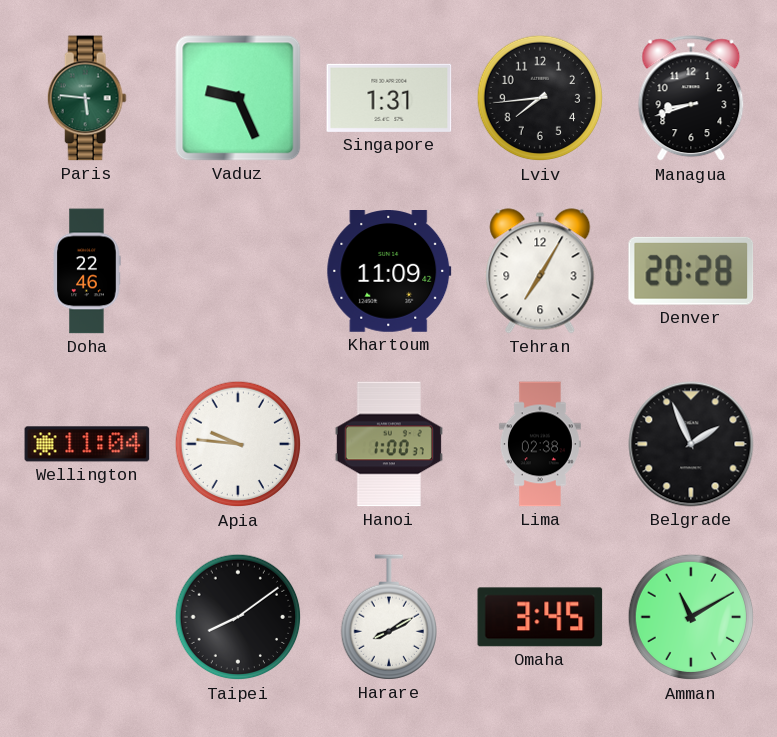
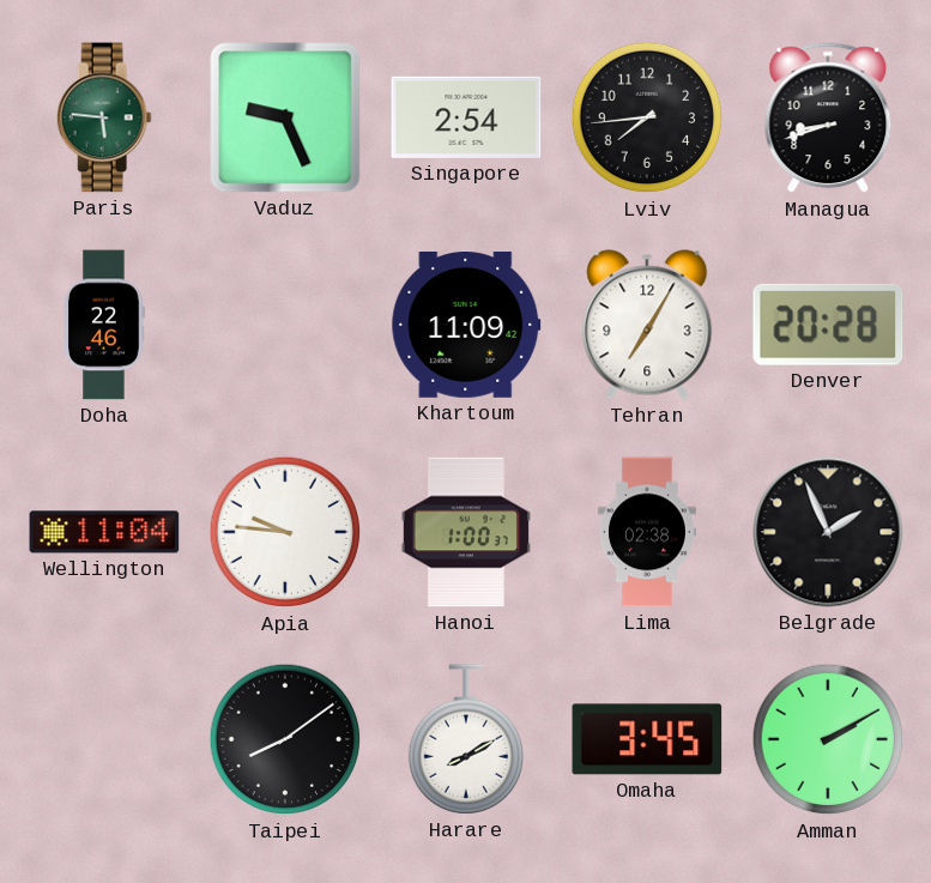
Singapore: 1:31 -> 2:54
Amman: 11:10 -> 2:10
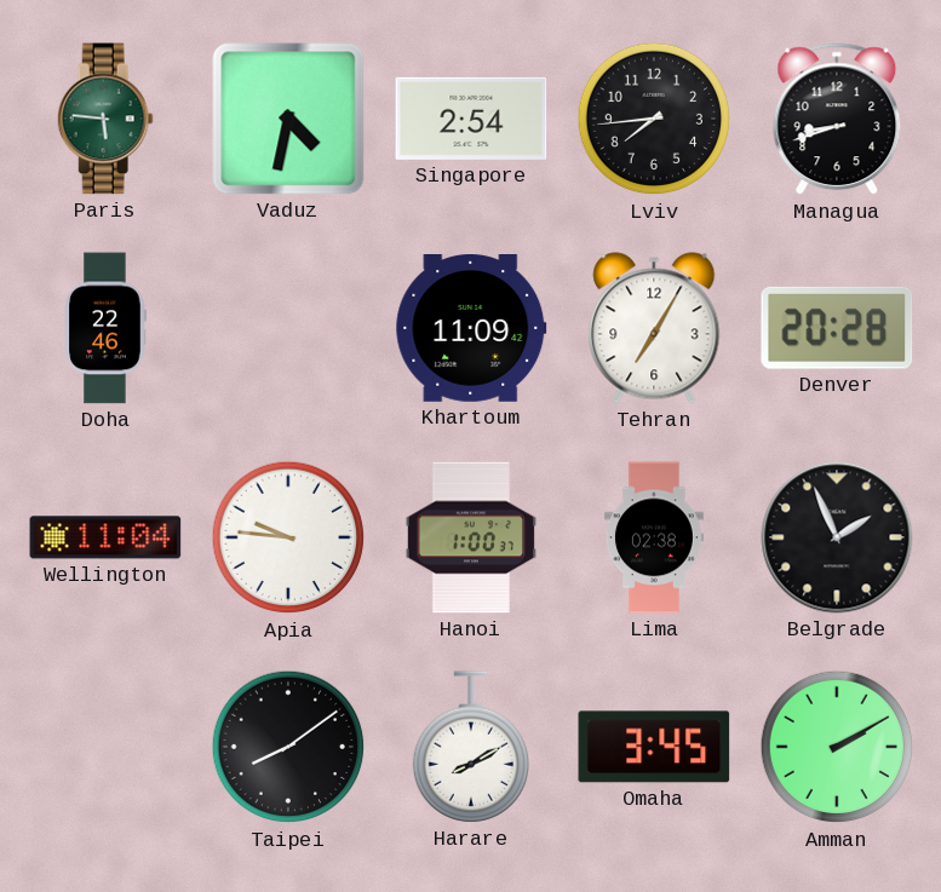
Vaduz: 9:26 -> 4:32
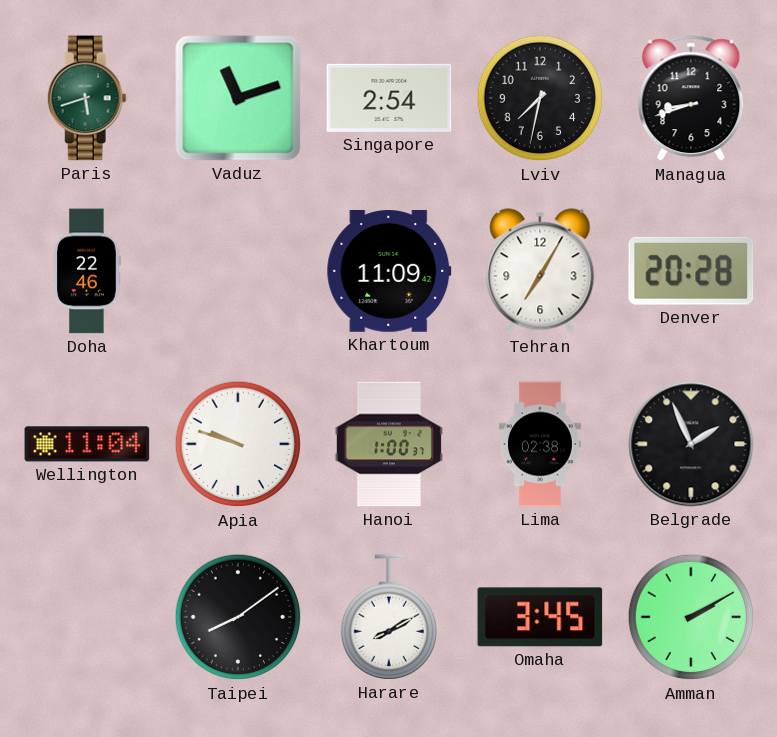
Paris: 5:46 -> 5:42
Vaduz: 4:32 -> 11:12
Lviv: 7:44 -> 7:32
Apia: 9:46 -> 9:48
